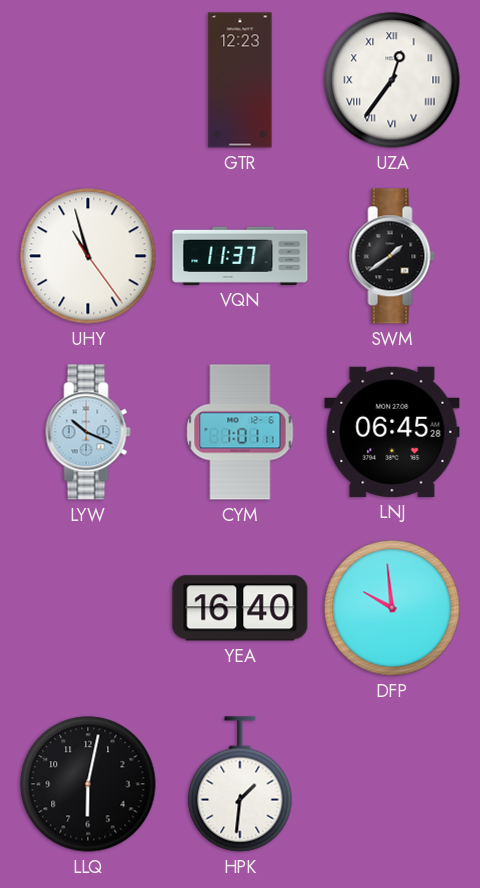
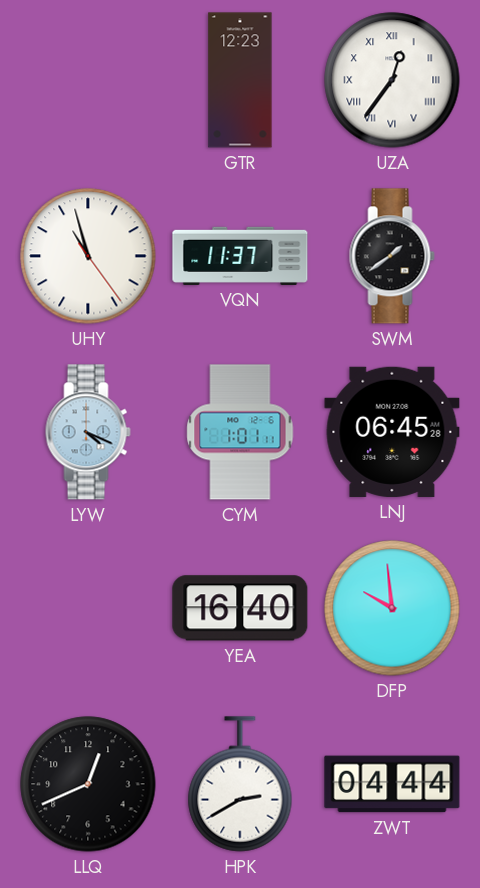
LYW: 10:19 -> 4:19
LLQ: 6:02 -> 12:41
HPK: 1:31 -> 2:40
ZWT: none -> 04:44
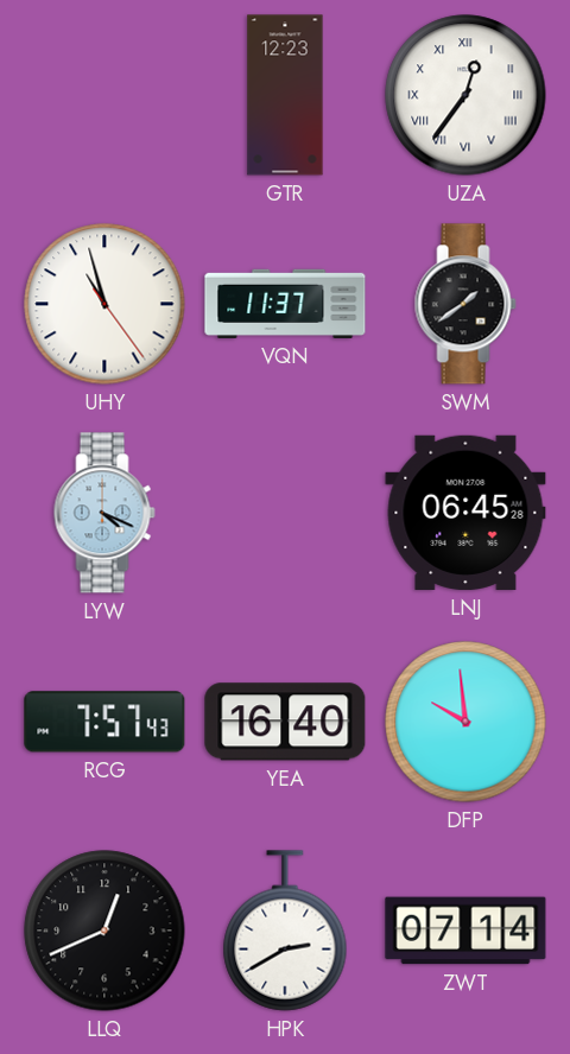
CYM: 1:01 -> none
RCG: none -> 7:57
ZWT: 04:44 -> 07:14
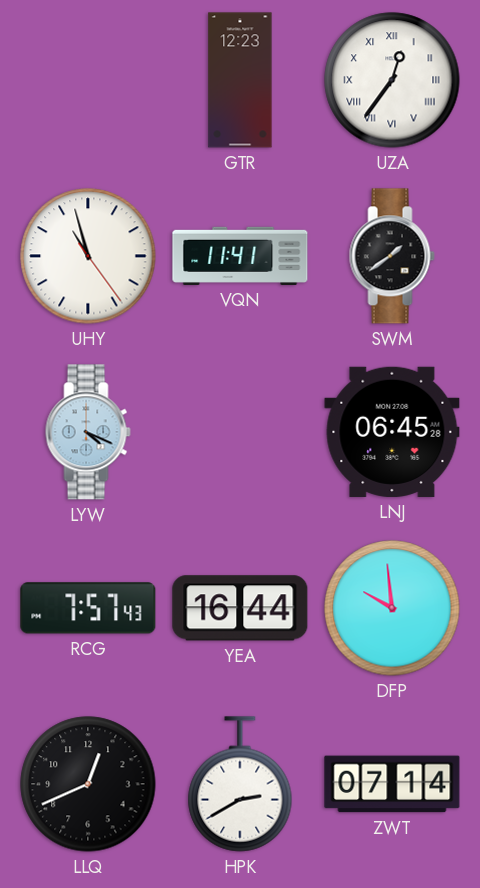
VQN: 11:37 -> 11:41
YEA: 16:40 -> 16:44
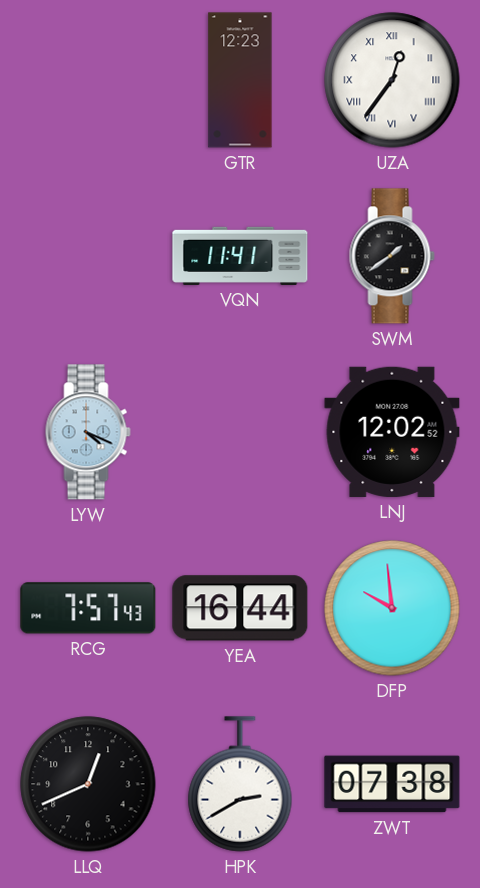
UHY: 10:57 -> none
LNJ: 06:45 -> 12:02
ZWT: 07:14 -> 07:38
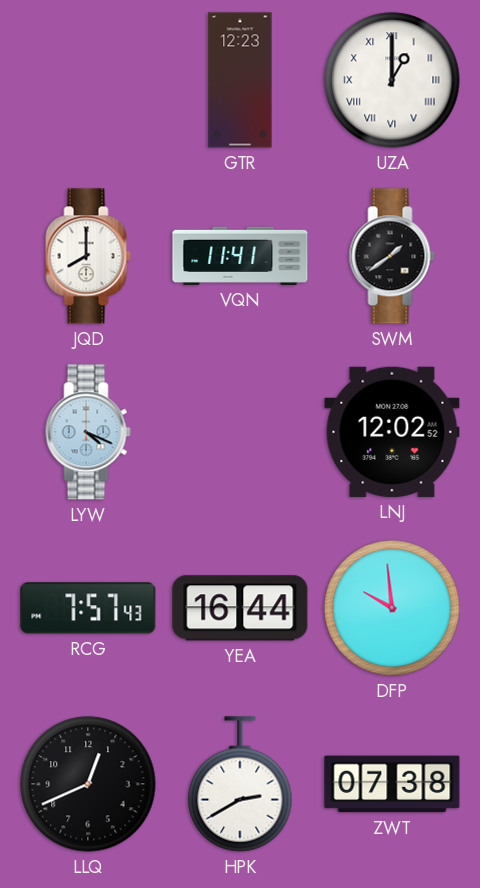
UZA: 12:36 -> 1:00
JQD: none -> 8:00
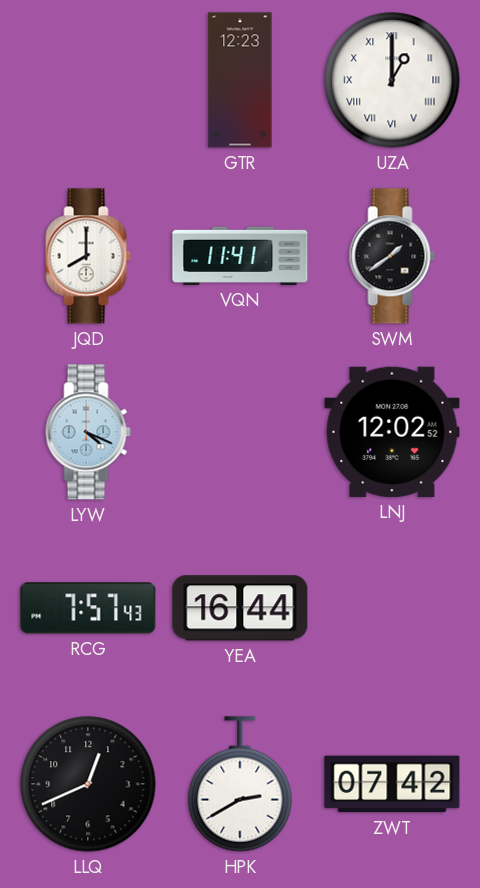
DFP: 9:59 -> none
ZWT: 07:38 -> 07:42
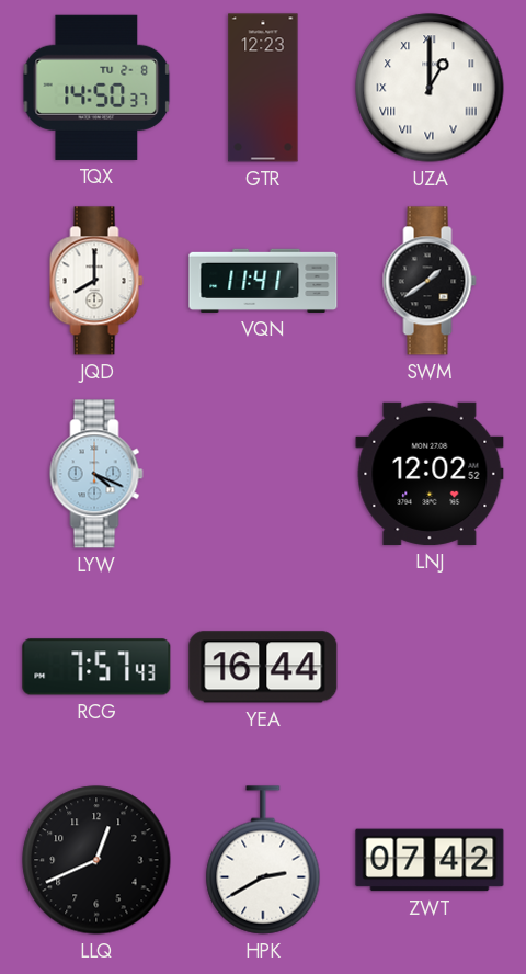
TQX: none -> 14:50
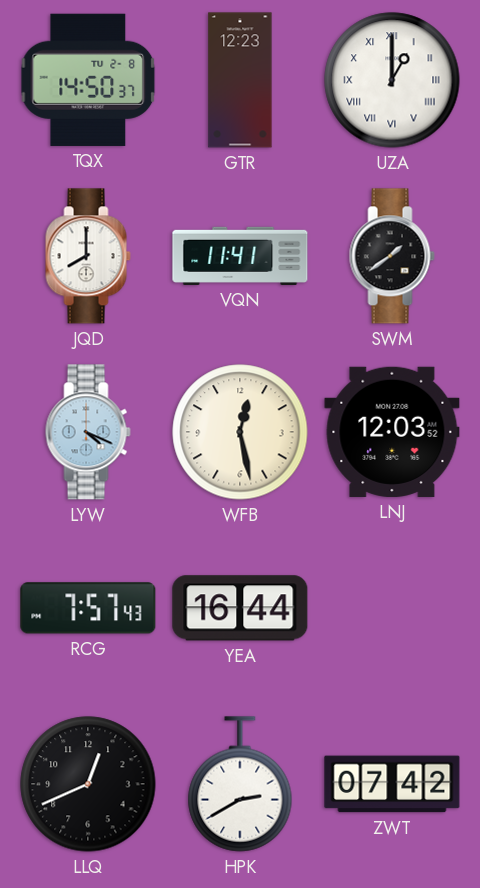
WFB: none -> 12:28
LNJ: 12:02 -> 12:03
